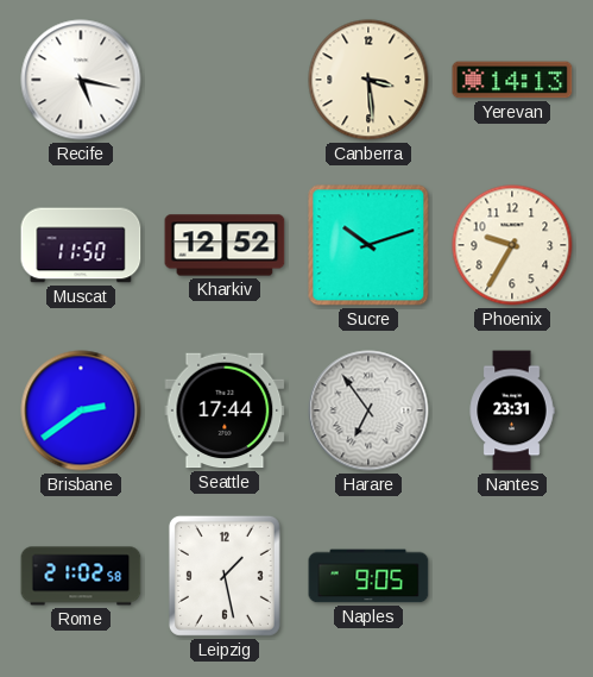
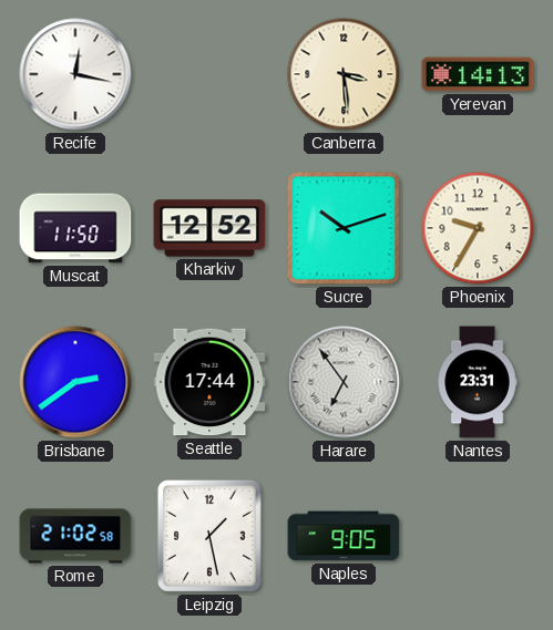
Recife: 5:17 -> 12:17
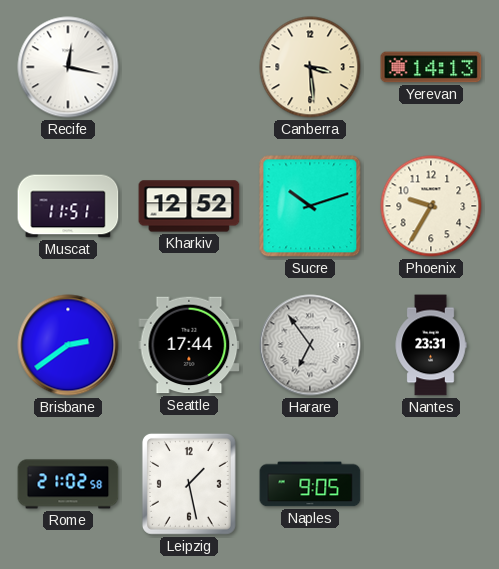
Muscat: 11:50 -> 11:51
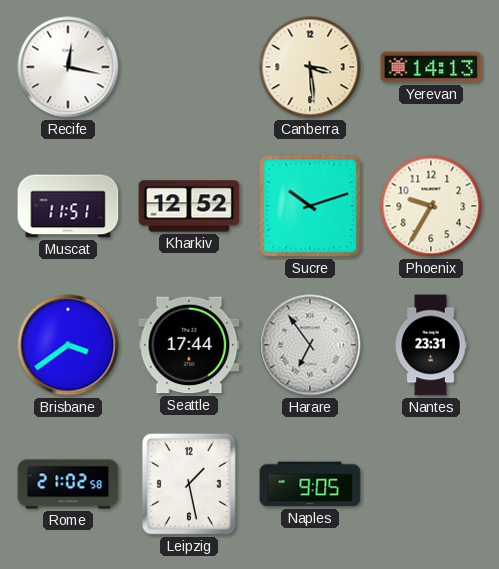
Brisbane: 2:39 -> 3:39
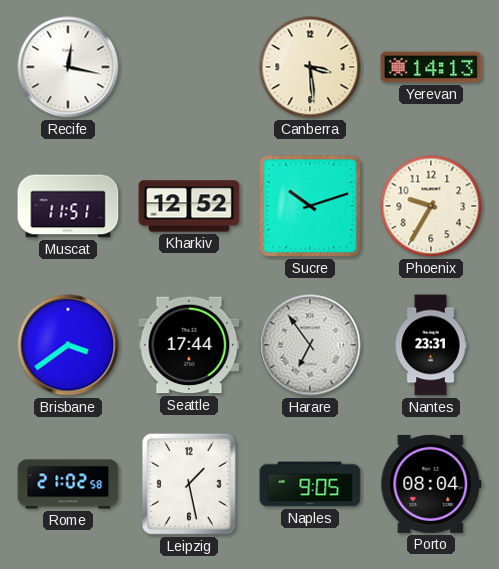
Porto: none -> 08:04
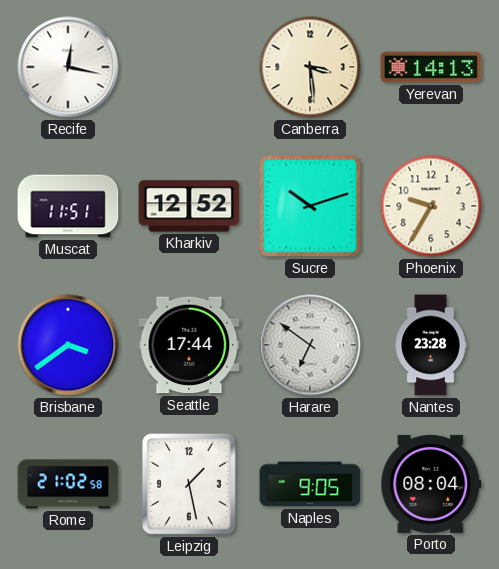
Harare: 6:54 -> 6:51
Nantes: 23:31 -> 23:28
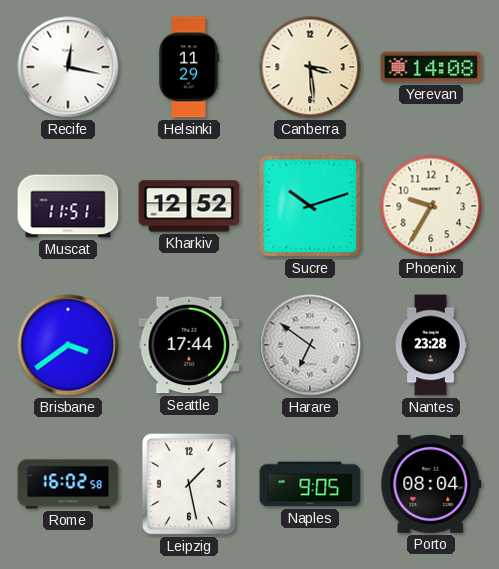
Helsinki: none -> 11:29
Yerevan: 14:13 -> 14:08
Rome: 21:02 -> 16:02
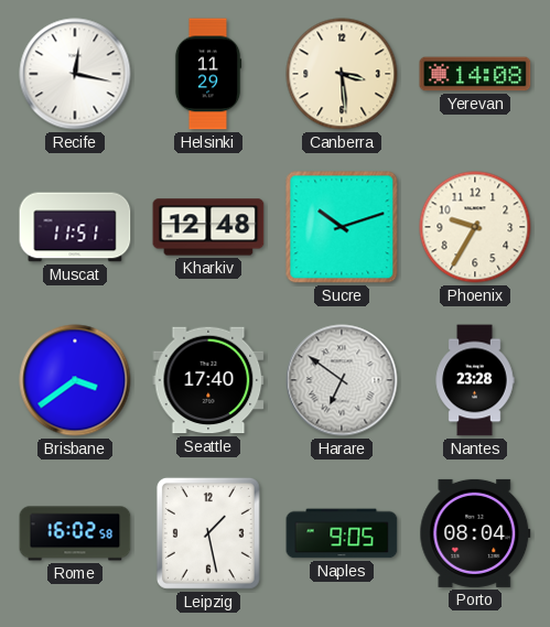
Kharkiv: 12:52 -> 12:48
Seattle: 17:44 -> 17:40
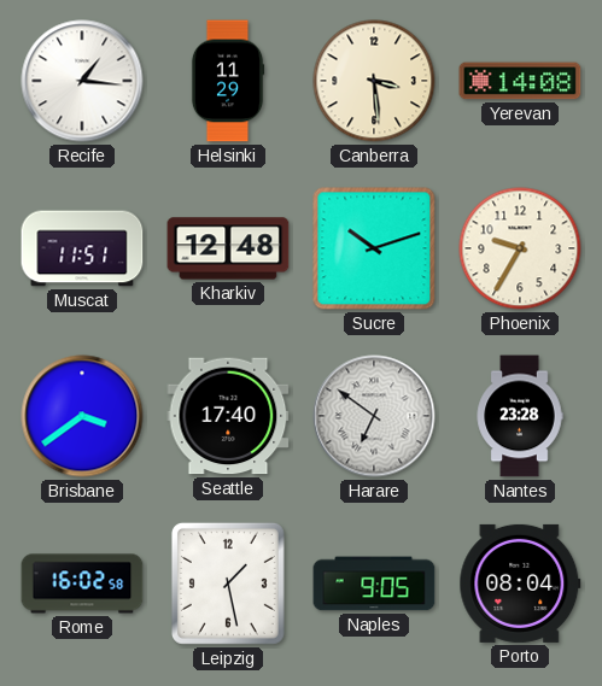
Recife: 12:17 -> 1:16
